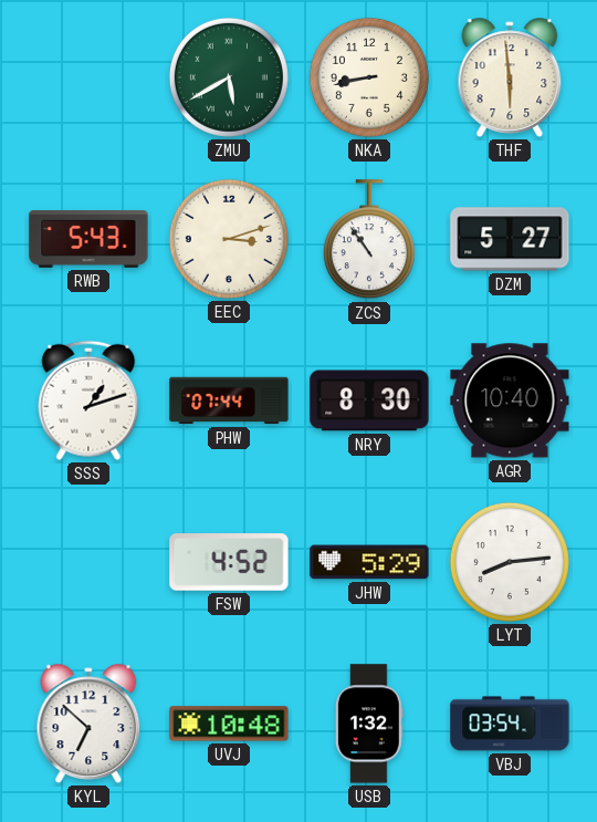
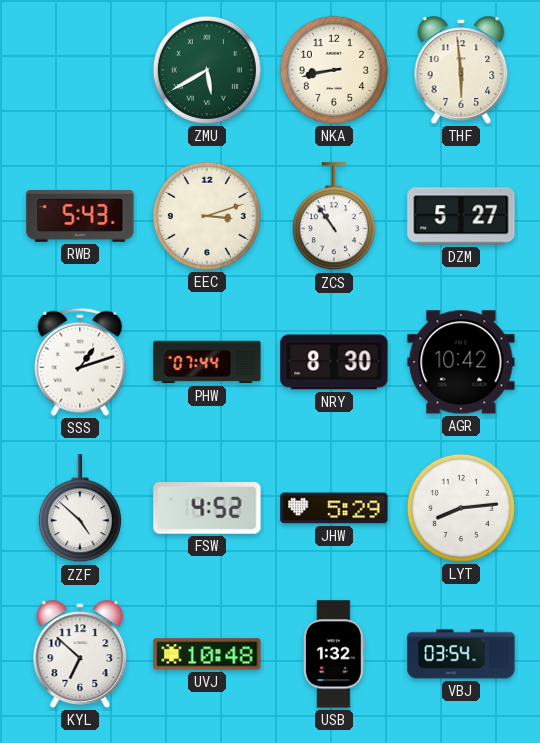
AGR: 10:40 -> 10:42
ZZF: none -> 4:52
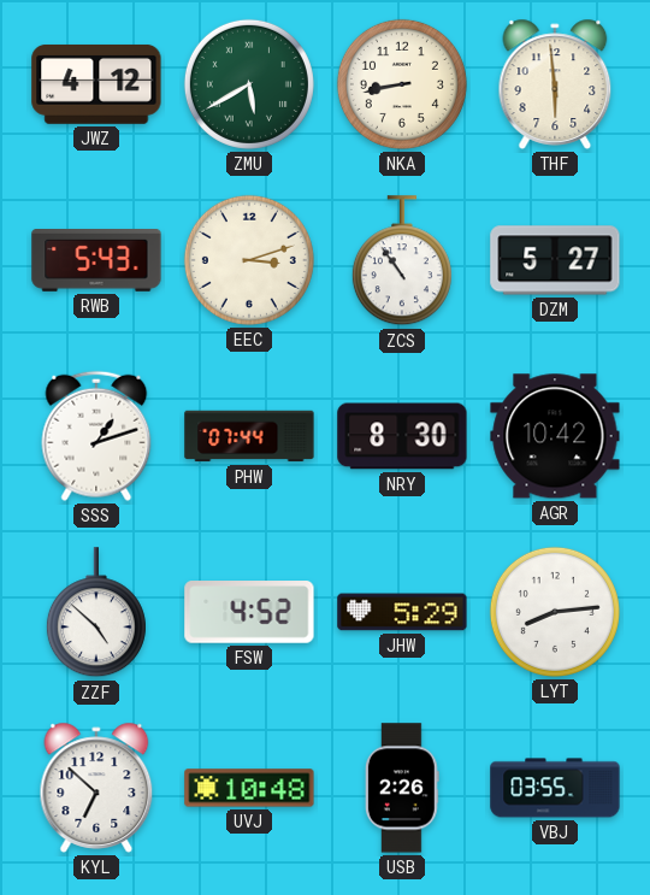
JWZ: none -> 4:12
USB: 1:32 -> 2:26
VBJ: 03:54 -> 03:55
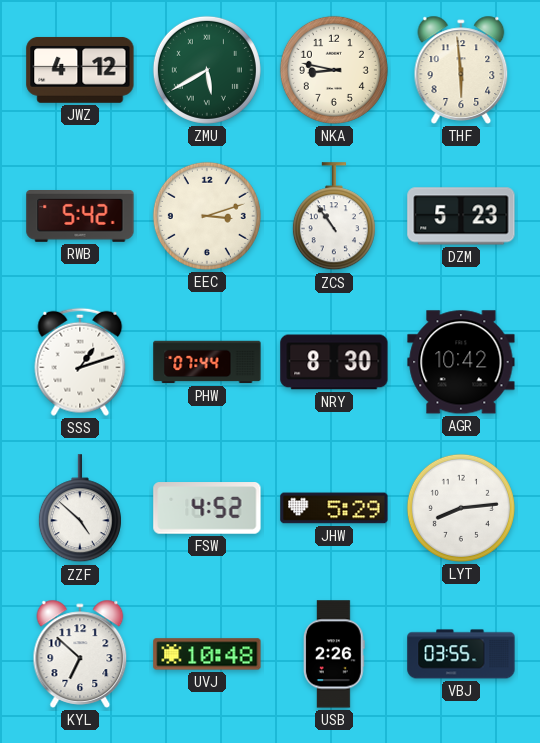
NKA: 8:43 -> 8:47
RWB: 5:43 -> 5:42
DZM: 5:27 -> 5:23
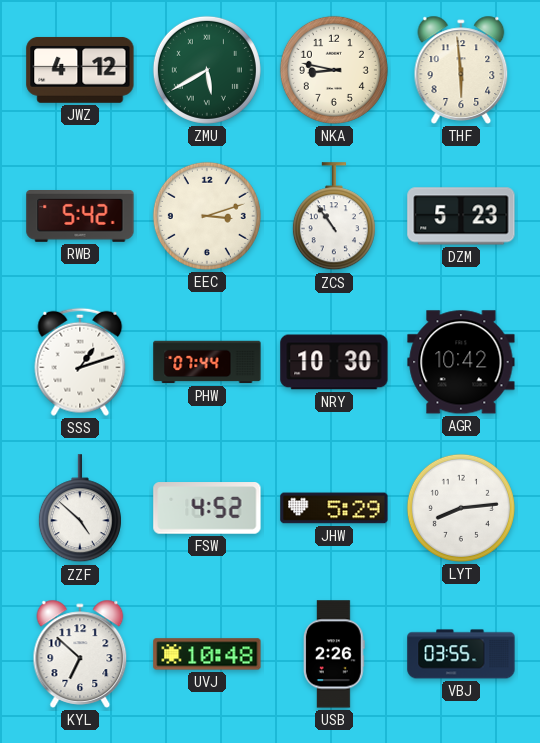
NRY: 8:30 -> 10:30
